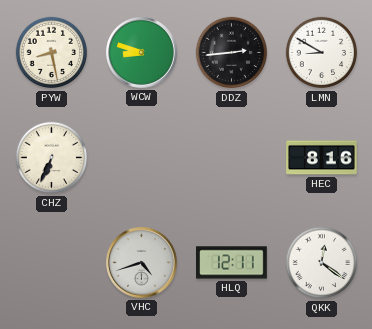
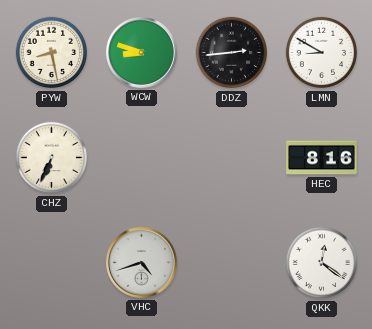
HLQ: 12:11 -> none
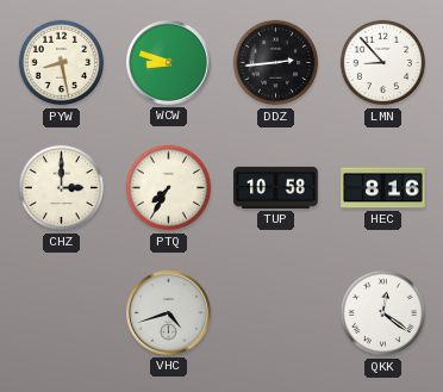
LMN: 8:50 -> 8:53
CHZ: 6:34 -> 3:00
PTQ: none -> 7:35
TUP: none -> 10:58
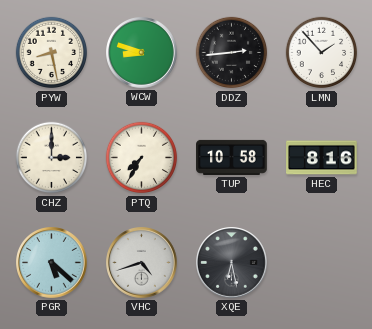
LMN: 8:53 -> 1:53
PGR: none -> 5:22
XQE: none -> 6:28
QKK: 12:21 -> none
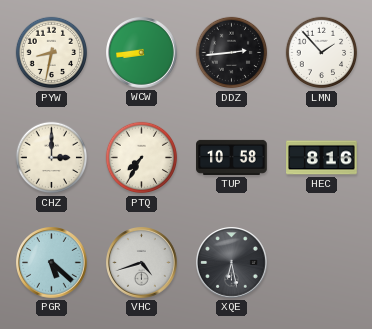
PYW: 8:28 -> 8:32
WCW: 8:48 -> 8:44
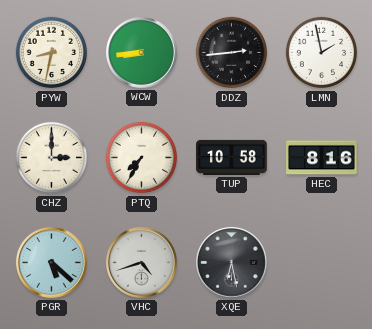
LMN: 1:53 -> 1:58
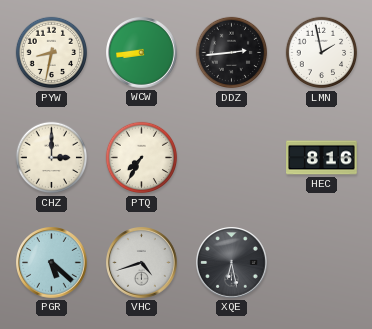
TUP: 10:58 -> none
